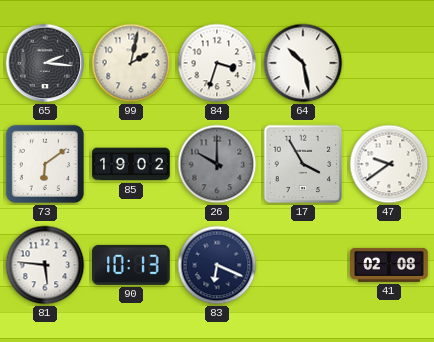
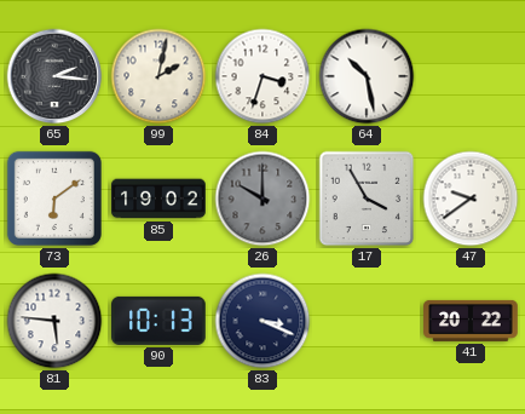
83: 6:19 -> 3:19
41: 02:08 -> 20:22
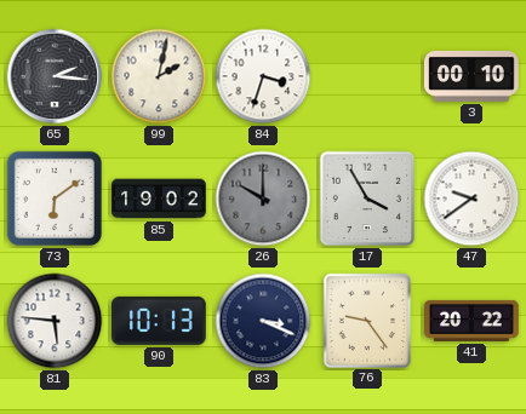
64: 10:28 -> none
3: none -> 00:10
76: none -> 9:24
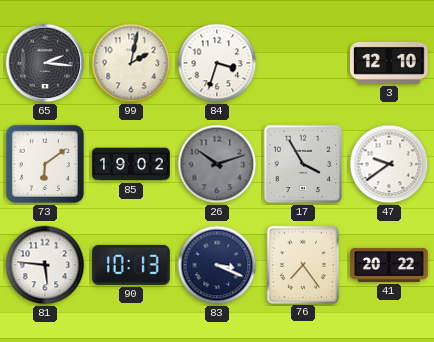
3: 00:10 -> 12:10
26: 10:00 -> 10:12
76: 9:24 -> 7:24
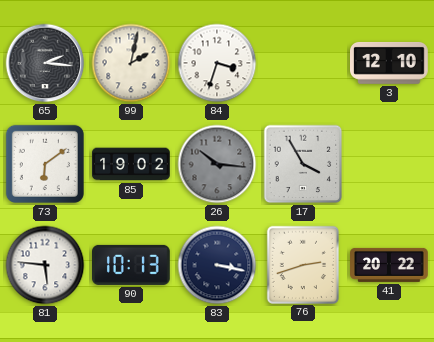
26: 10:12 -> 10:16
47: 9:39 -> none
83: 3:19 -> 3:17
76: 7:24 -> 2:42
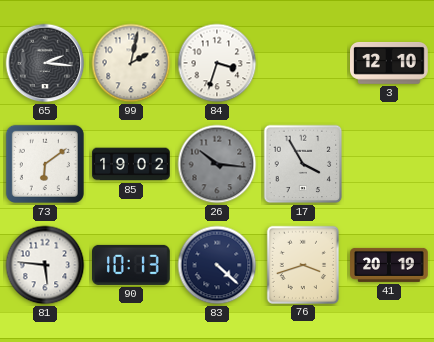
83: 3:17 -> 4:22
76: 2:42 -> 3:42
41: 20:22 -> 20:19
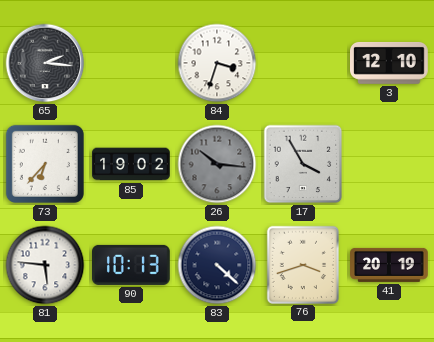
99: 2:02 -> none
73: 6:09 -> 6:37
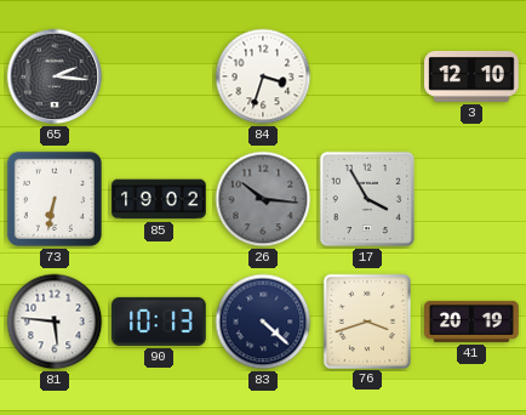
73: 6:37 -> 6:32
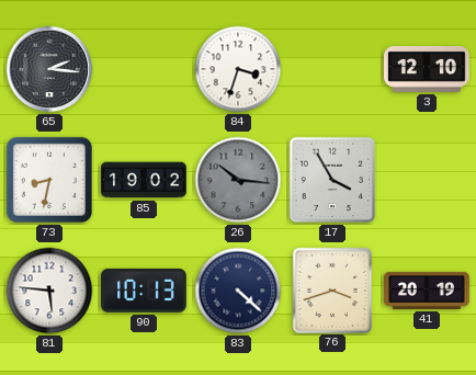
73: 6:32 -> 8:32
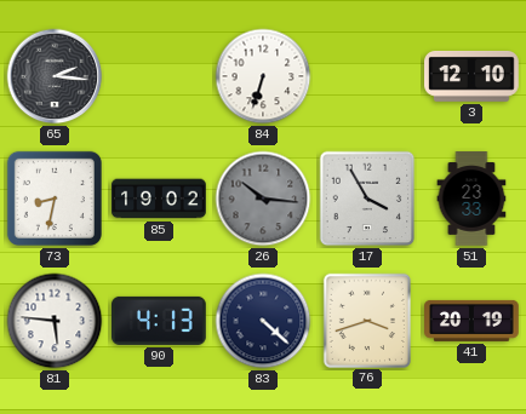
84: 3:33 -> 6:33
51: none -> 23:33
90: 10:13 -> 4:13
